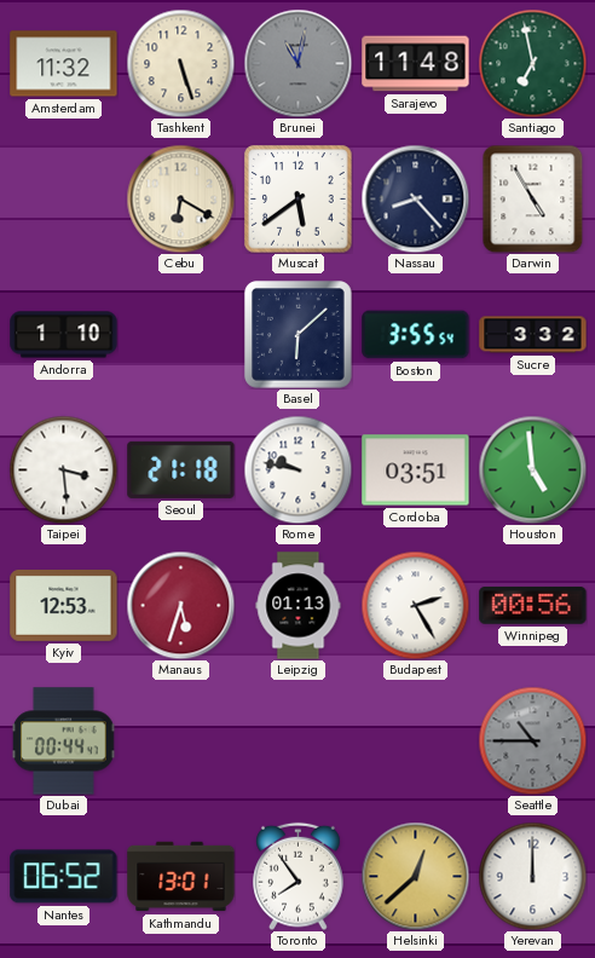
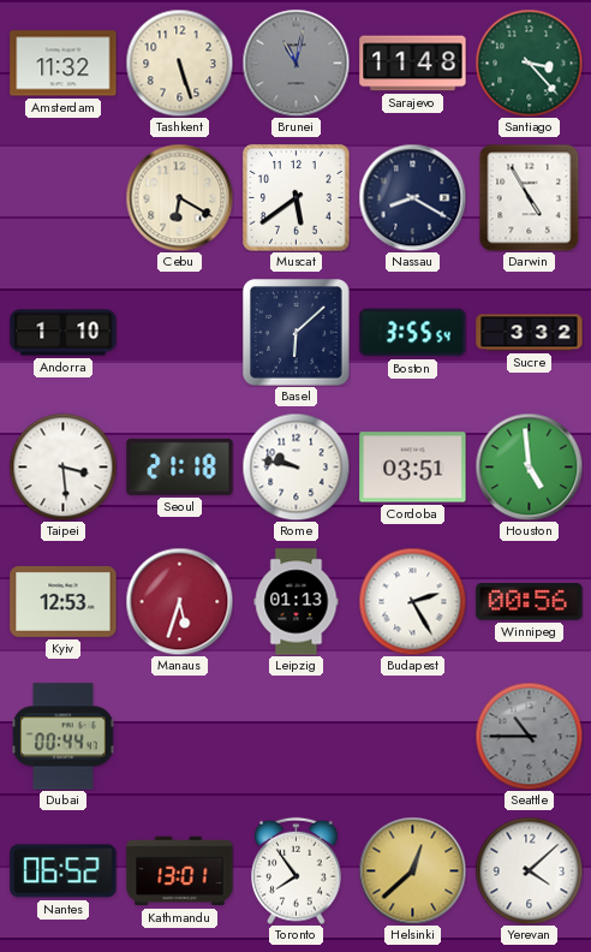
Santiago: 6:58 -> 3:23
Nassau: 8:23 -> 8:20
Yerevan: 12:00 -> 4:08
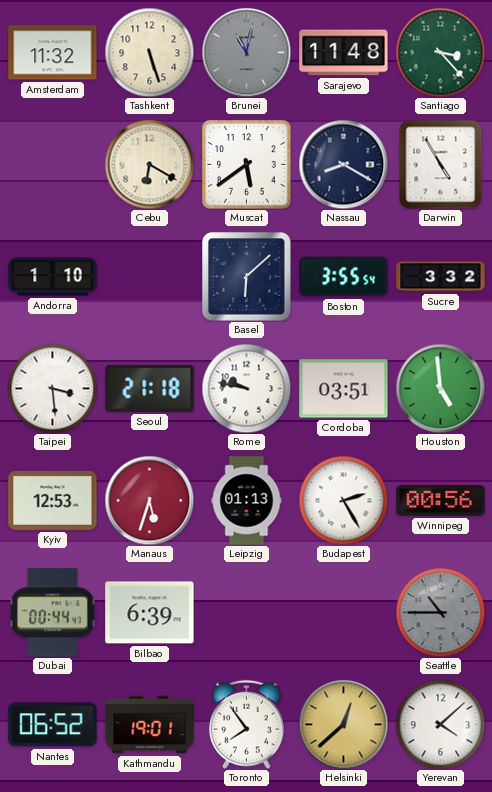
Bilbao: none -> 6:39
Kathmandu: 13:01 -> 19:01
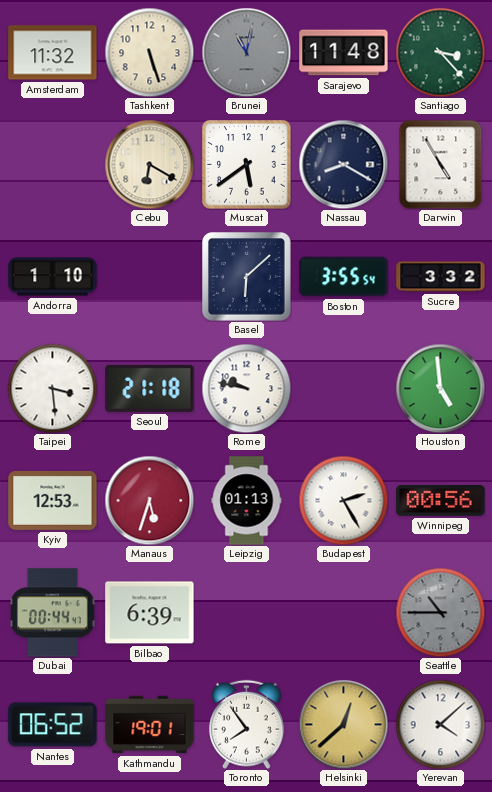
Cordoba: 03:51 -> none
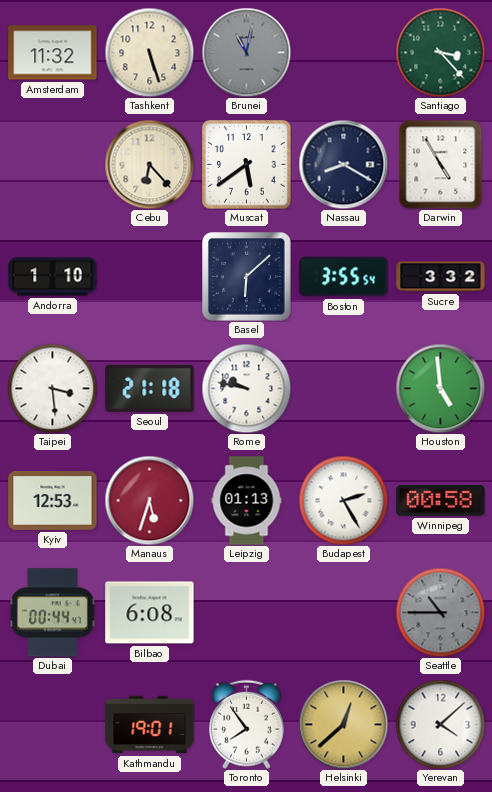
Sarajevo: 11:48 -> none
Cebu: 6:20 -> 6:23
Winnipeg: 00:56 -> 00:58
Bilbao: 6:39 -> 6:08
Nantes: 06:52 -> none
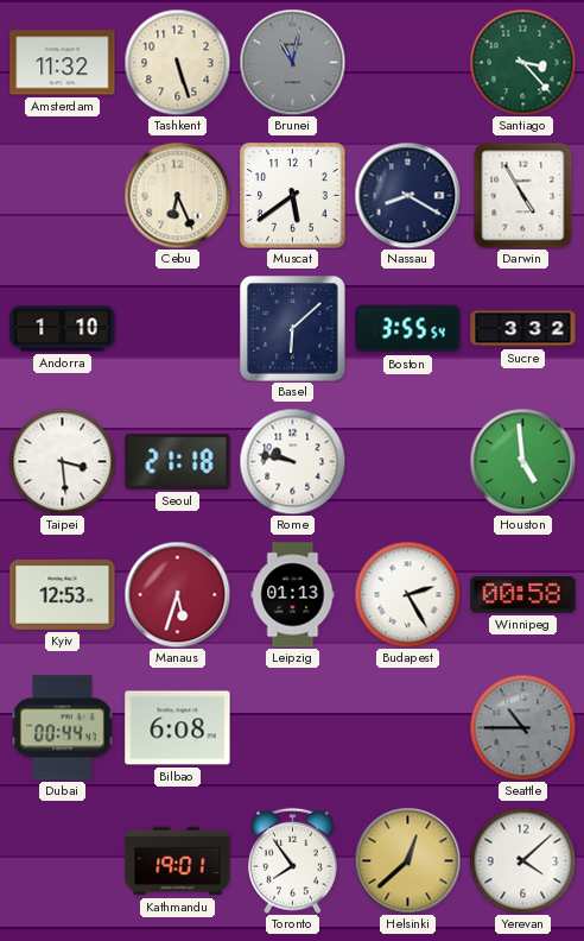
Cebu: 6:23 -> 6:26
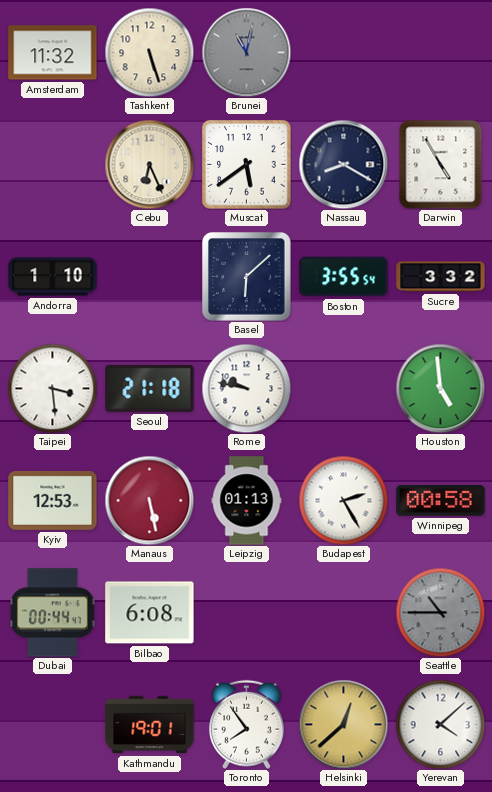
Santiago: 3:23 -> none
Manaus: 5:33 -> 5:28
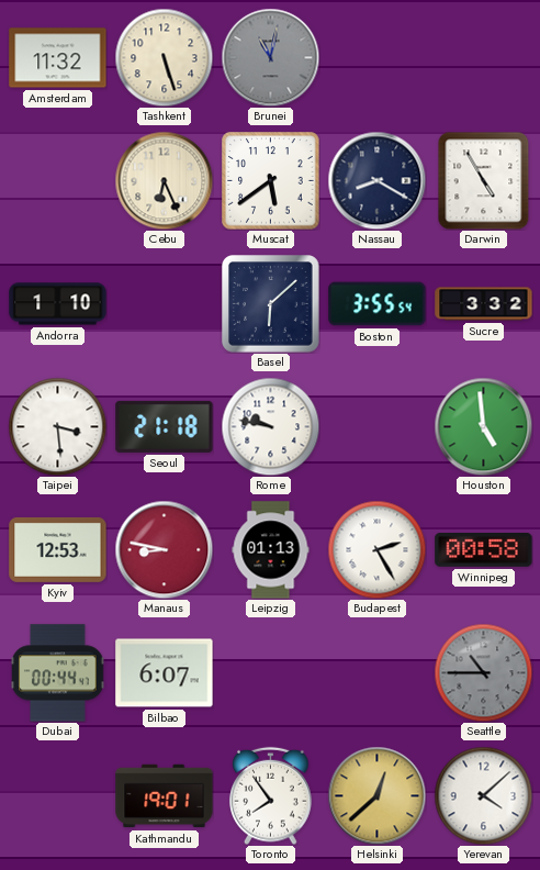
Manaus: 5:28 -> 8:47
Bilbao: 6:08 -> 6:07
